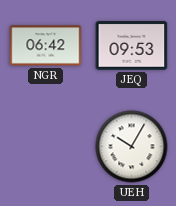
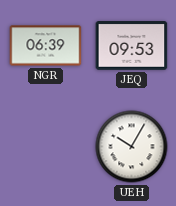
NGR: 06:42 -> 06:39
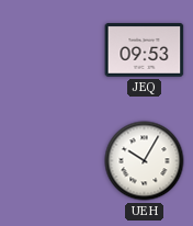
NGR: 06:39 -> none
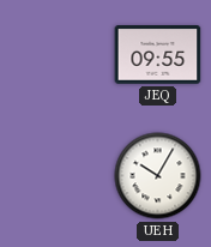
JEQ: 09:53 -> 09:55
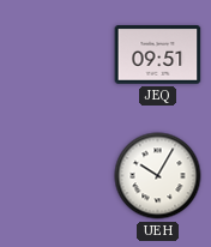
JEQ: 09:55 -> 09:51
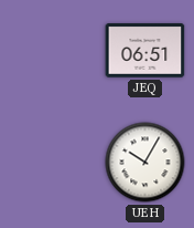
JEQ: 09:51 -> 06:51
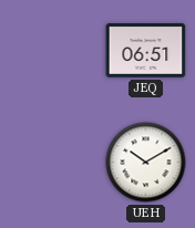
UEH: 10:05 -> 10:10
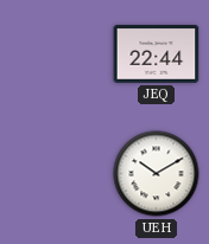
JEQ: 06:51 -> 22:44
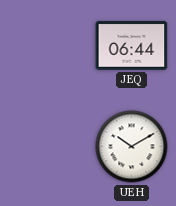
JEQ: 22:44 -> 06:44
